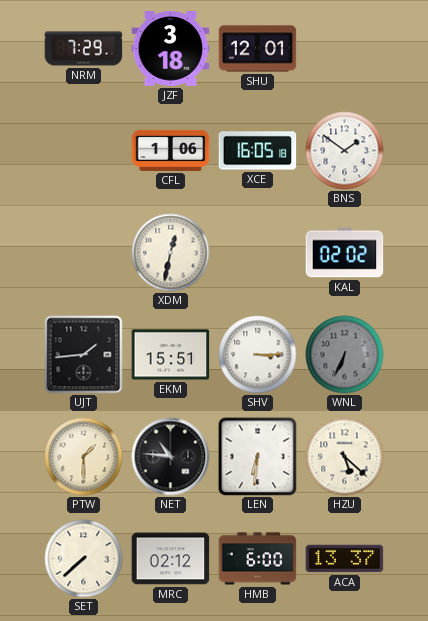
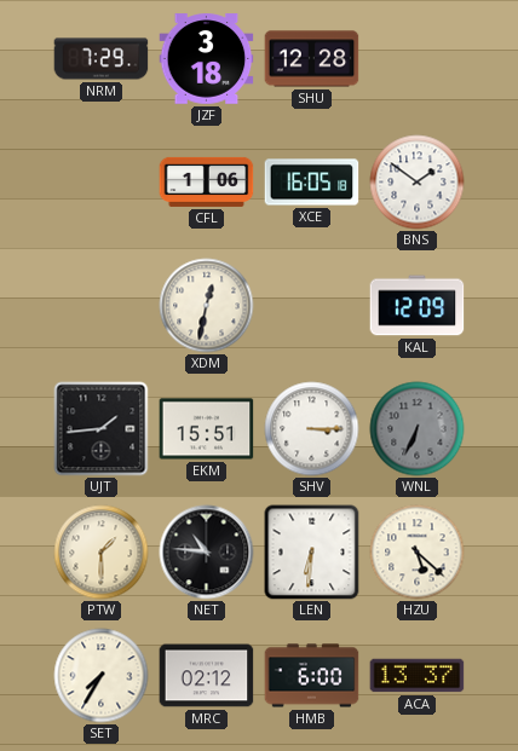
SHU: 12:01 -> 12:28
KAL: 02:02 -> 12:09
SET: 7:38 -> 7:35
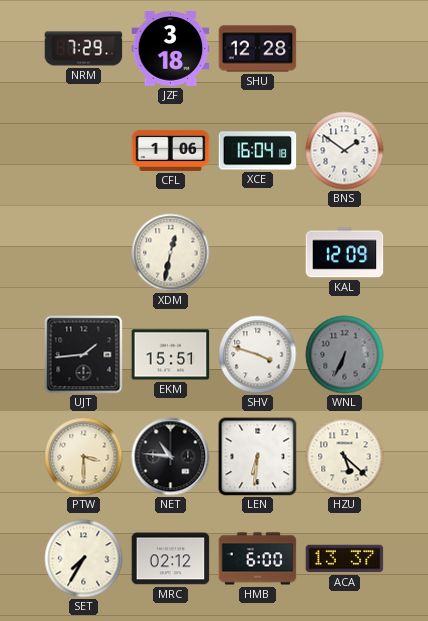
XCE: 16:05 -> 16:04
SHV: 3:15 -> 3:48
PTW: 1:30 -> 3:30
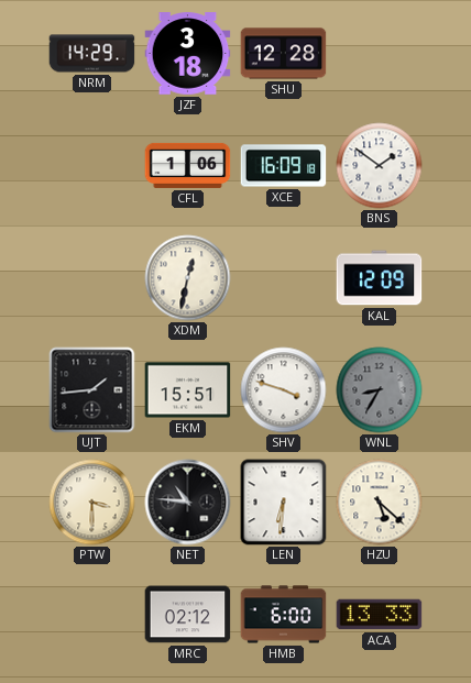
NRM: 7:29 -> 14:29
XCE: 16:04 -> 16:09
WNL: 6:34 -> 8:35
SET: 7:35 -> none
ACA: 13:37 -> 13:33
